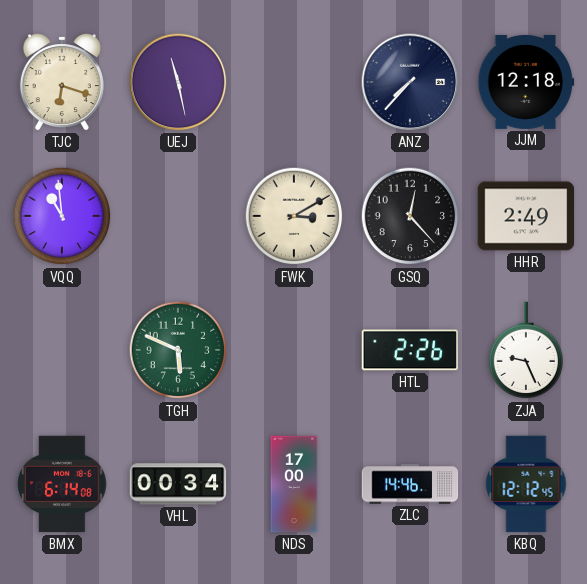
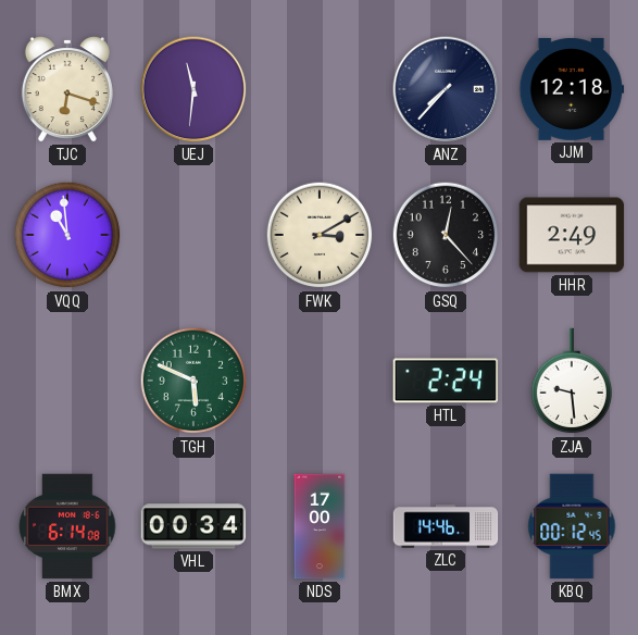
UEJ: 11:28 -> 11:31
HTL: 2:26 -> 2:24
ZJA: 9:26 -> 9:29
KBQ: 12:12 -> 00:12
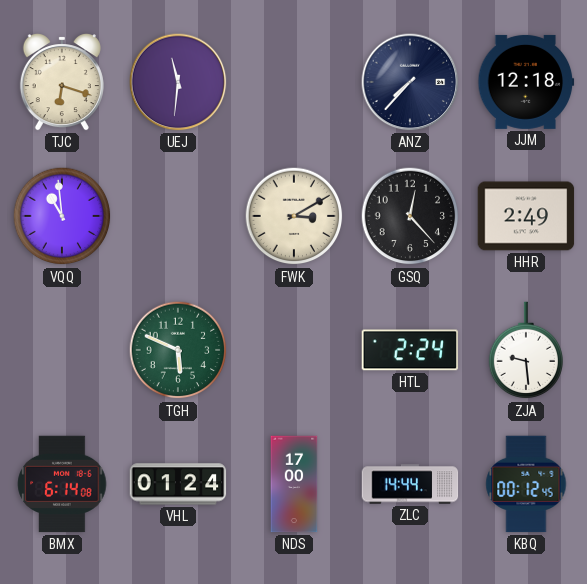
VHL: 00:34 -> 01:24
ZLC: 14:46 -> 14:44
